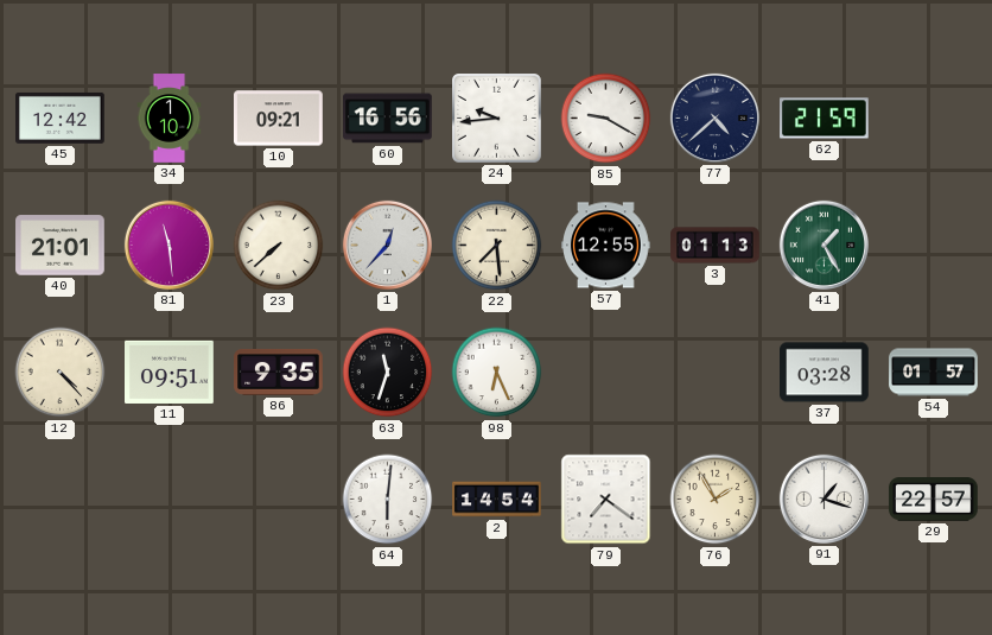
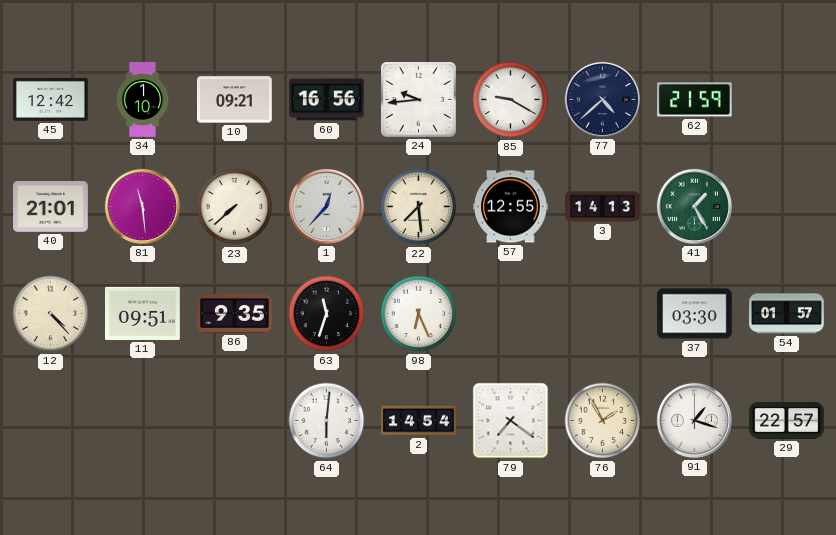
3: 01:13 -> 14:13
37: 03:28 -> 03:30
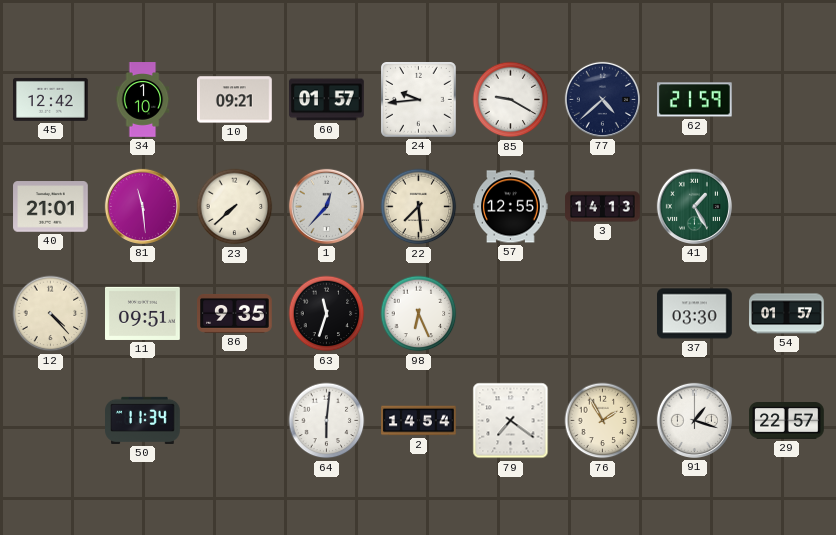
60: 16:56 -> 01:57
50: none -> 11:34
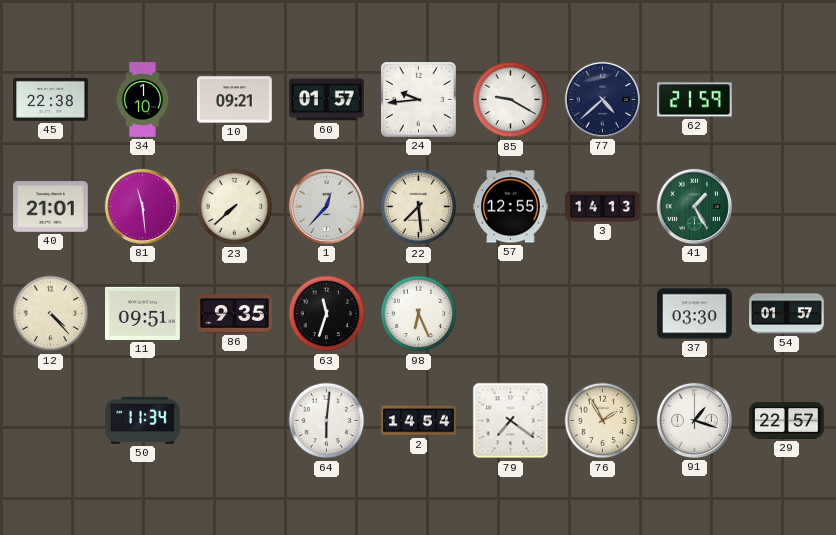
45: 12:42 -> 22:38
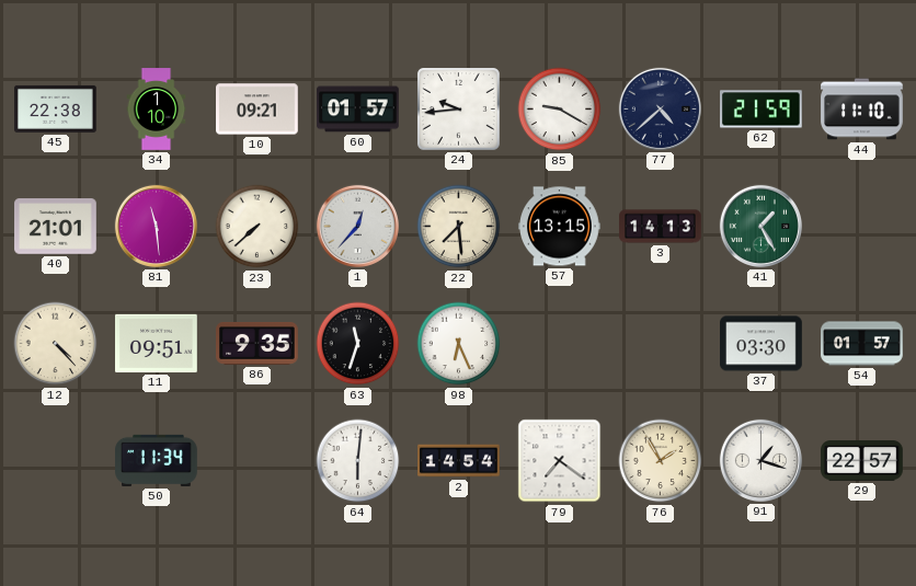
44: none -> 11:10
57: 12:55 -> 13:15
